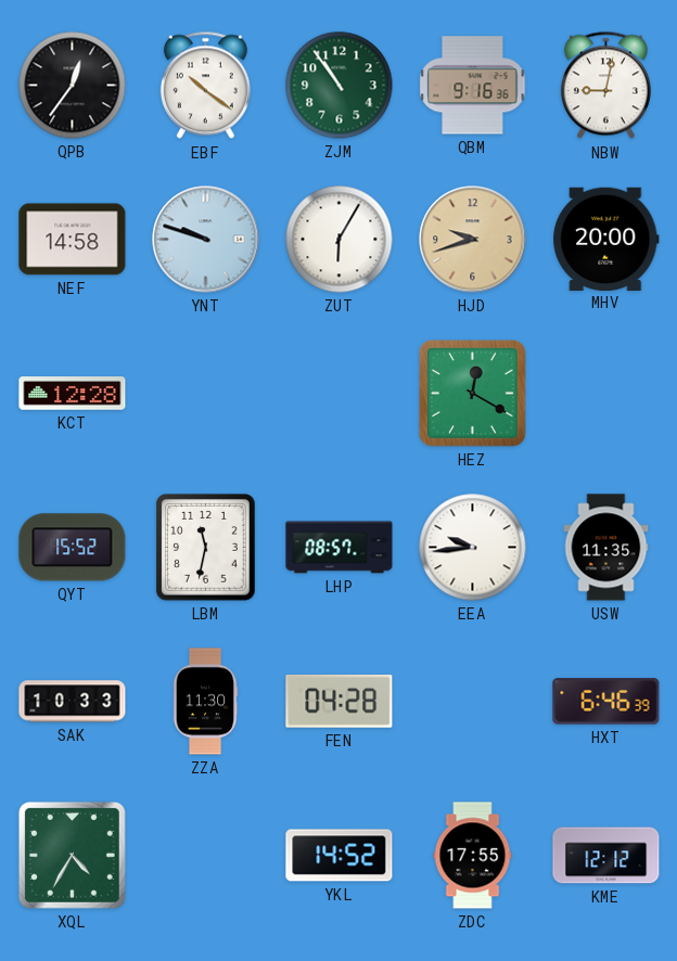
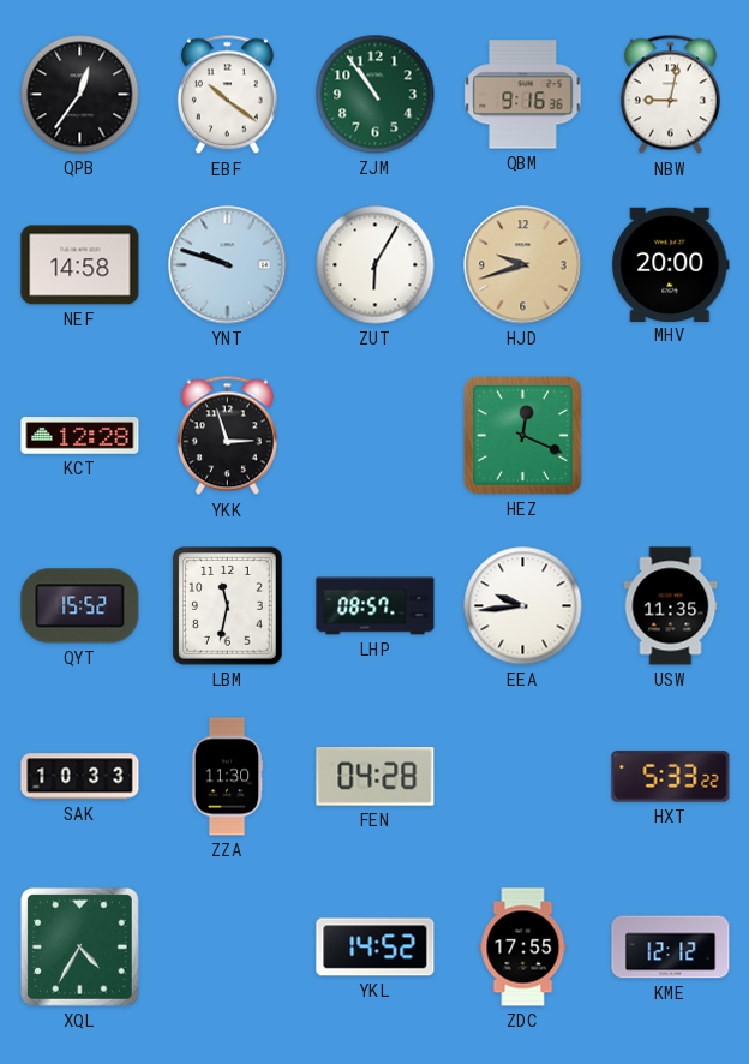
YKK: none -> 2:57
HEZ: 12:20 -> 12:19
HXT: 6:46 -> 5:33
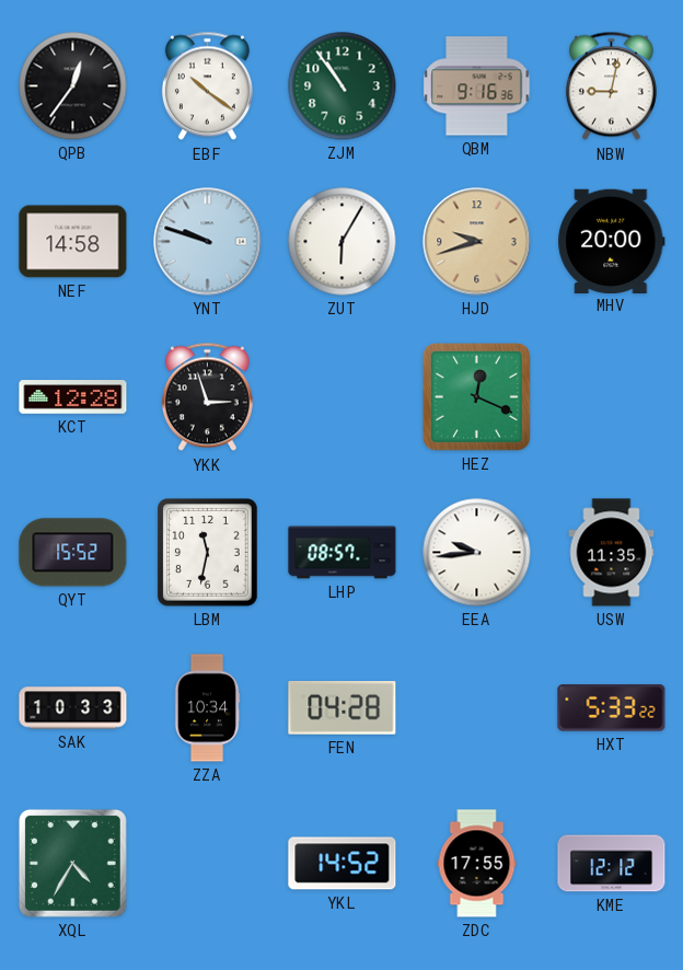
ZZA: 11:30 -> 10:34
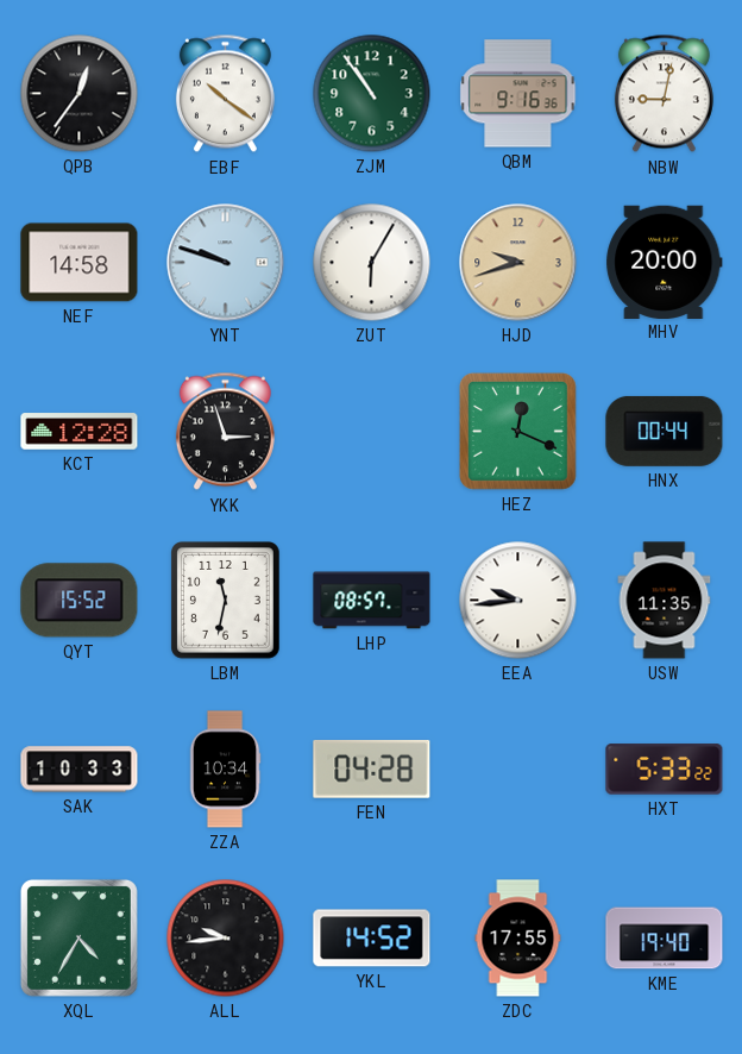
HNX: none -> 00:44
ALL: none -> 9:44
KME: 12:12 -> 19:40
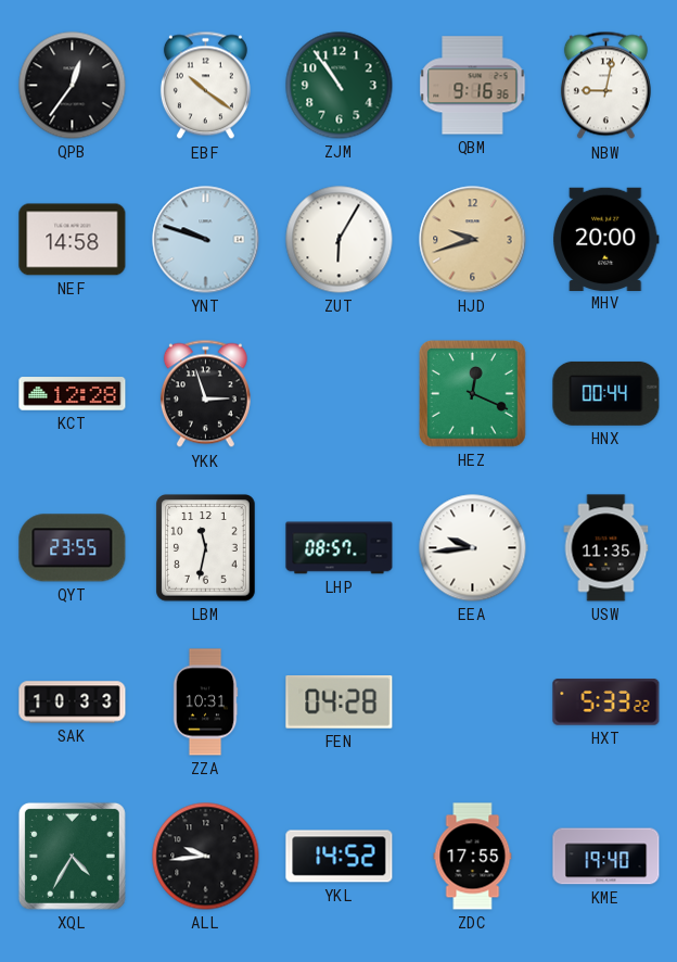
QYT: 15:52 -> 23:55
ZZA: 10:34 -> 10:31
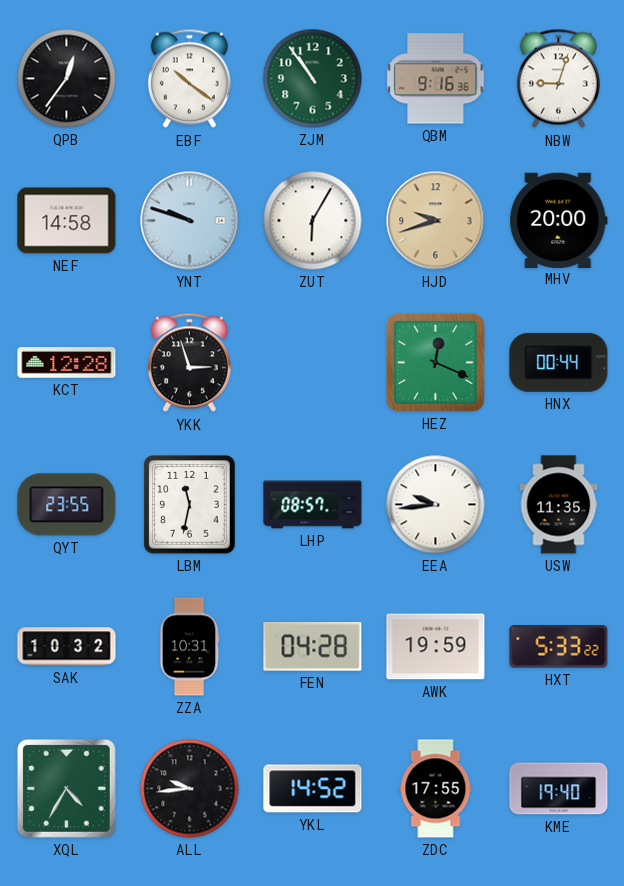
NBW: 9:02 -> 9:03
SAK: 10:33 -> 10:32
AWK: none -> 19:59
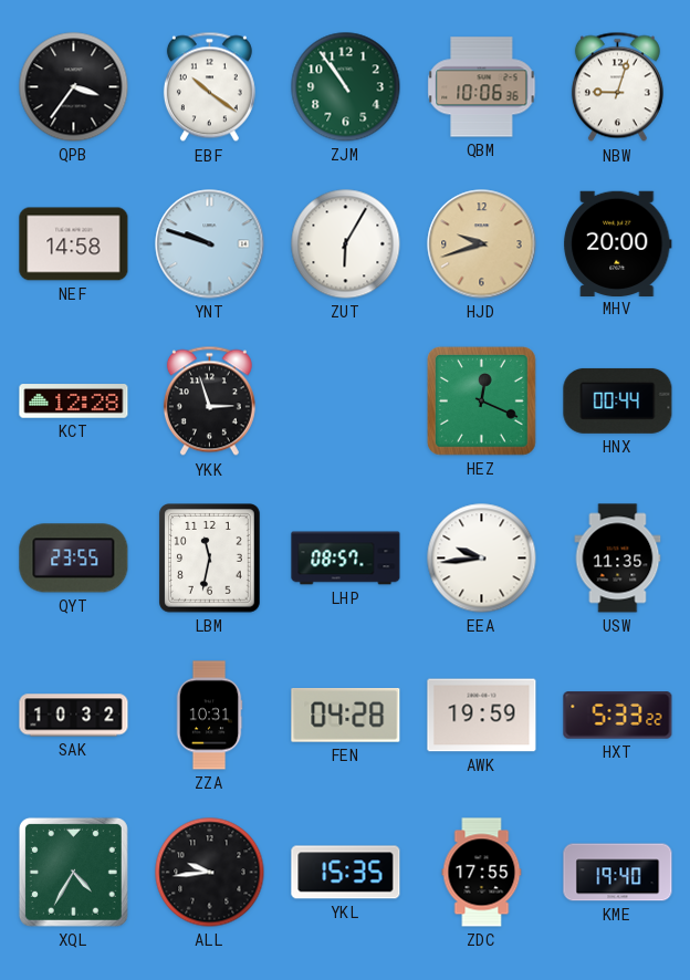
QPB: 12:36 -> 3:36
QBM: 9:16 -> 10:06
YKL: 14:52 -> 15:35
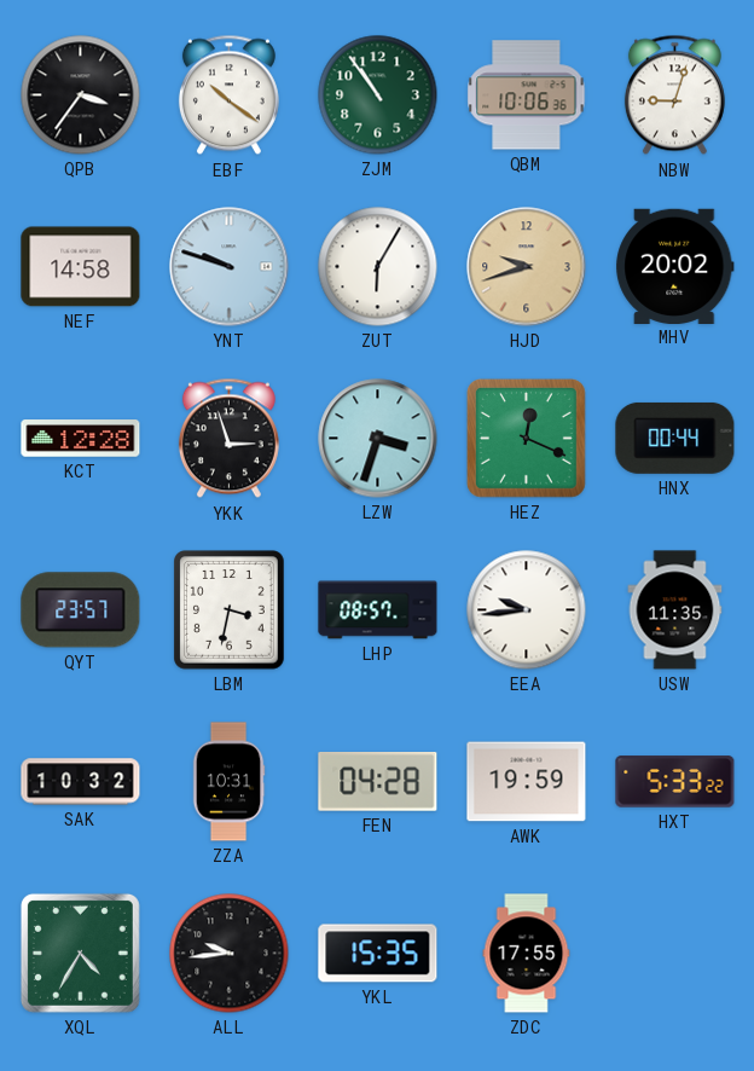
MHV: 20:00 -> 20:02
LZW: none -> 3:33
QYT: 23:55 -> 23:57
LBM: 11:32 -> 3:32
KME: 19:40 -> none
